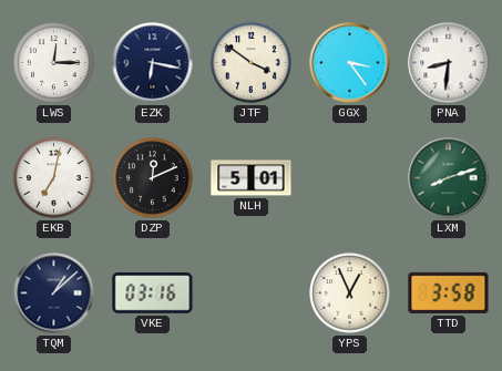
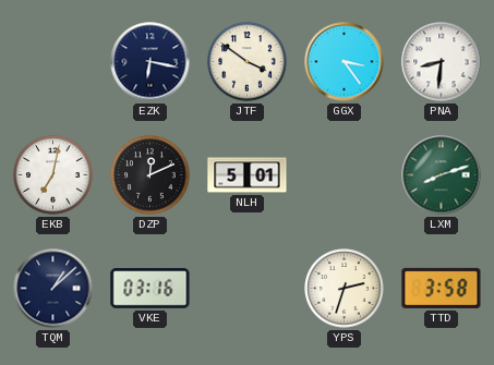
LWS: 12:15 -> none
YPS: 12:56 -> 2:33
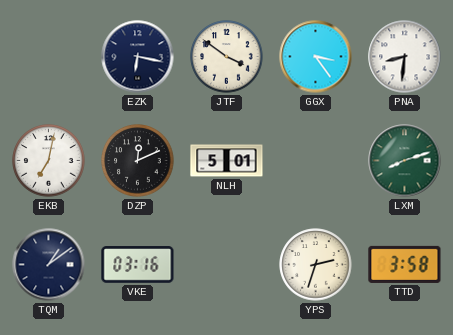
TQM: 1:08 -> 1:09
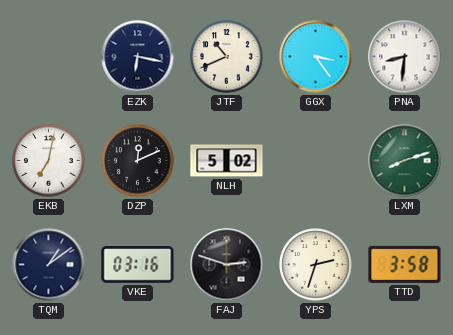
JTF: 3:51 -> 10:41
NLH: 5:01 -> 5:02
FAJ: none -> 2:48
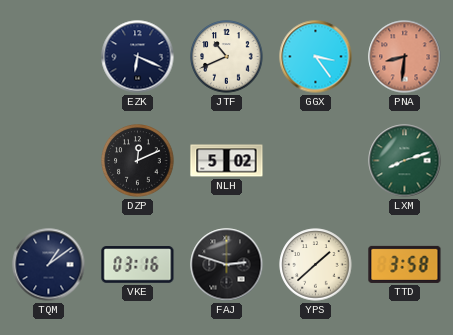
EZK: 6:17 -> 6:19
PNA dial: white -> salmon
EKB: 7:02 -> none
YPS: 2:33 -> 1:38
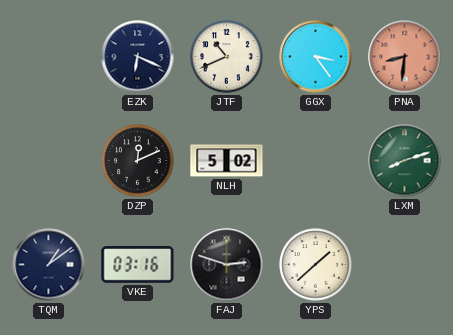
TTD: 3:58 -> none
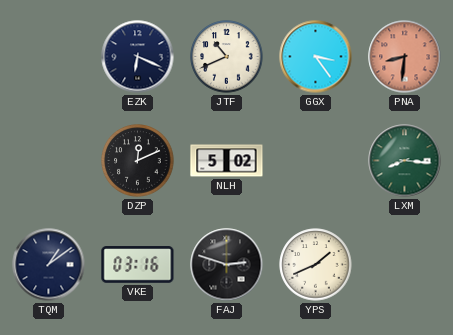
LXM: 8:12 -> 8:16
YPS: 1:38 -> 1:41
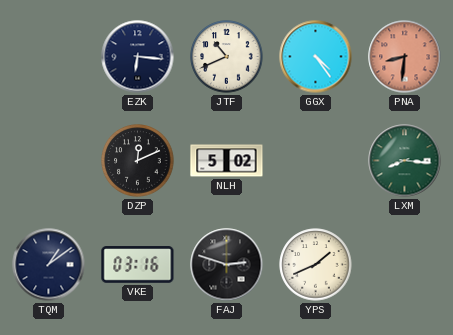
EZK: 6:19 -> 6:16
GGX: 3:24 -> 4:24
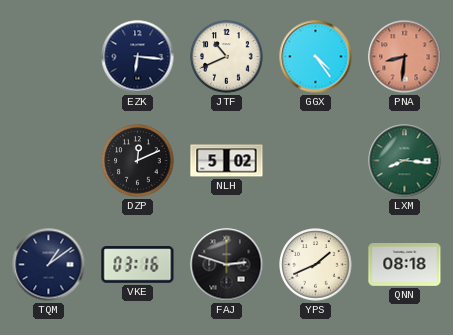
QNN: none -> 08:18
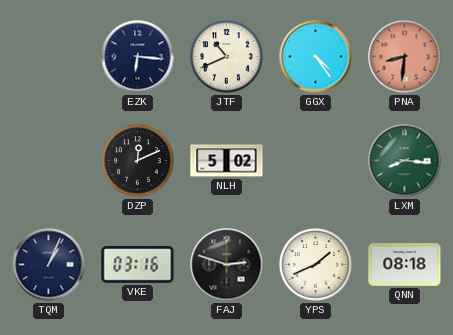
TQM: 1:09 -> 1:04
